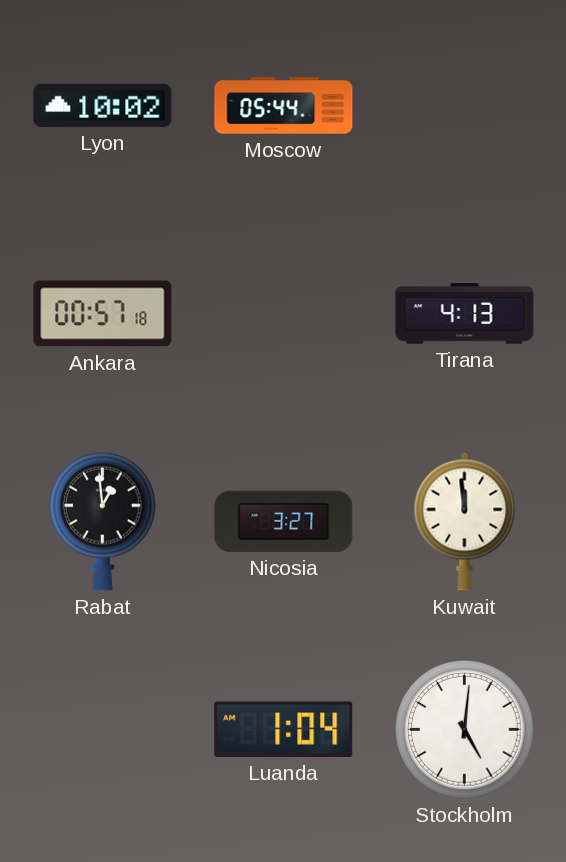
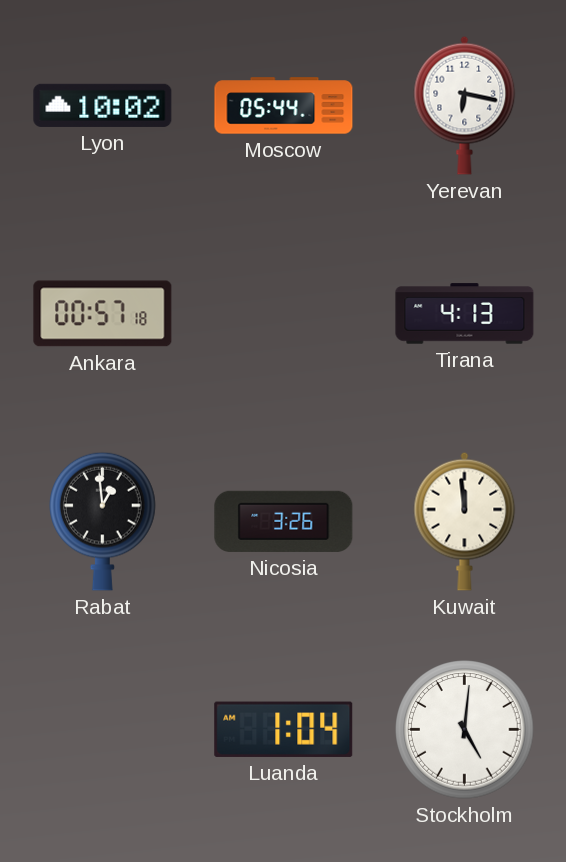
Yerevan: none -> 6:17
Nicosia: 3:27 -> 3:26
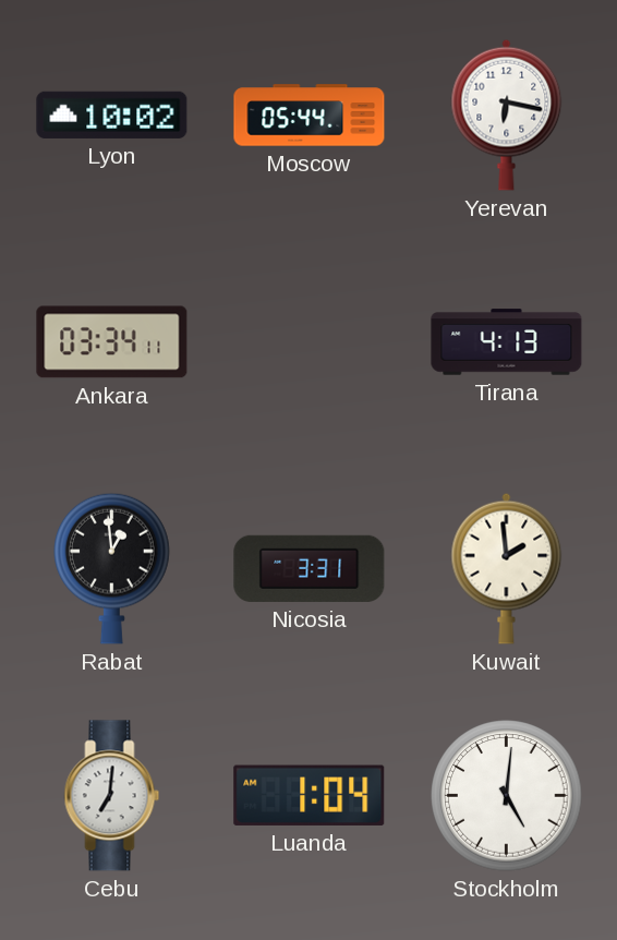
Ankara: 00:57 -> 03:34
Nicosia: 3:26 -> 3:31
Kuwait: 11:59 -> 1:59
Cebu: none -> 7:01
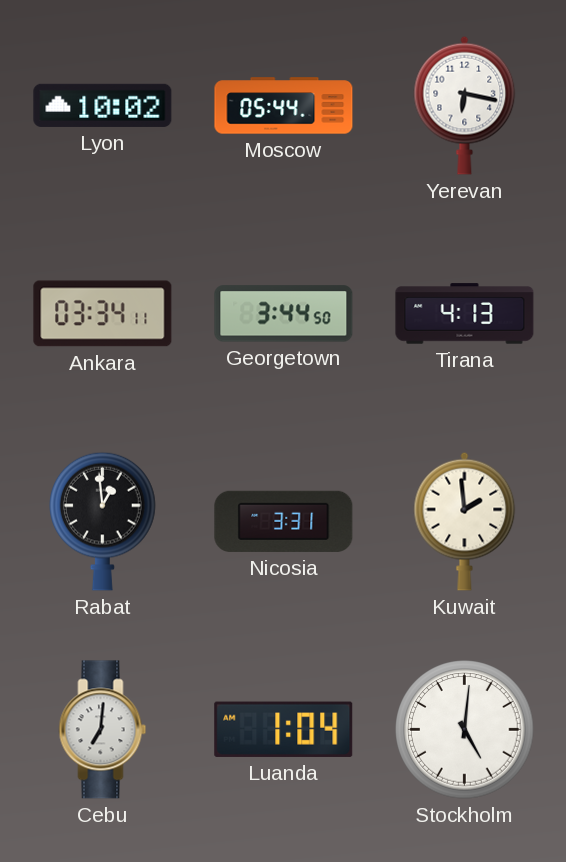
Georgetown: none -> 3:44
